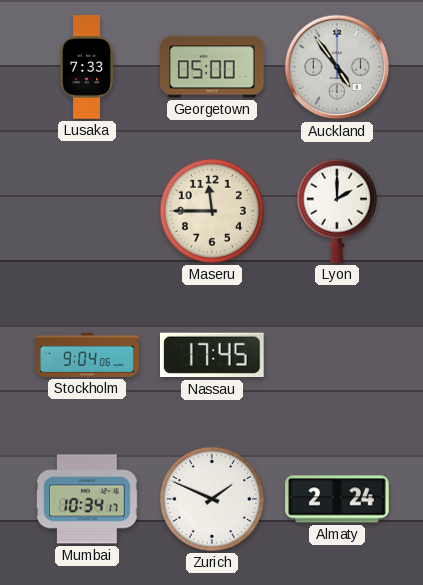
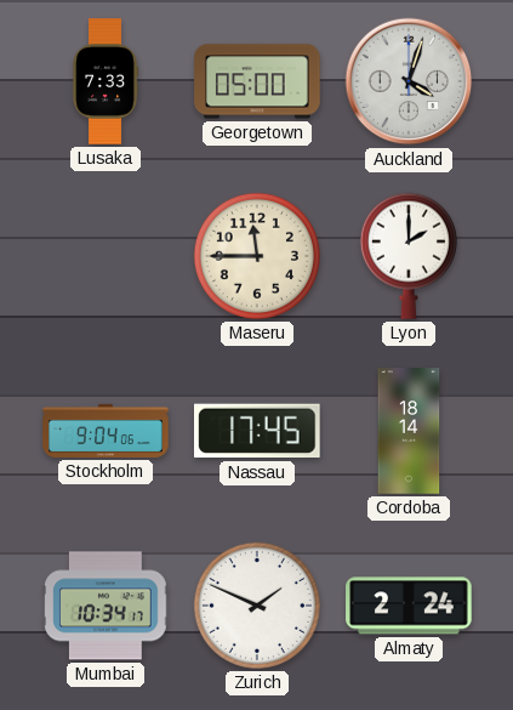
Auckland: 4:54 -> 4:03
Cordoba: none -> 18:14
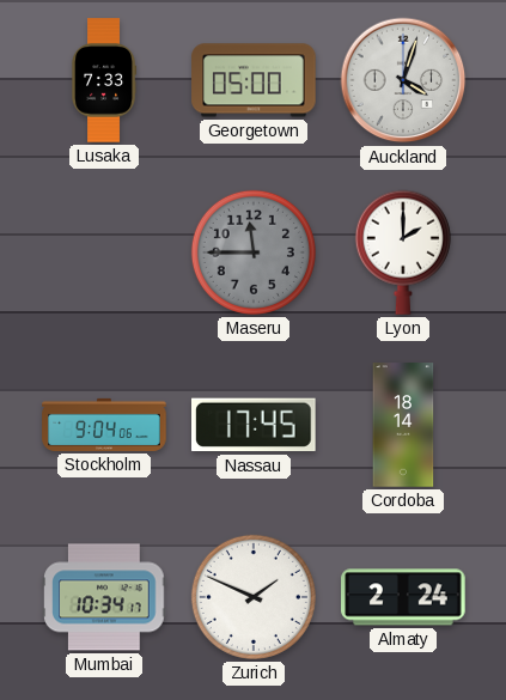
Maseru dial: cream -> grey
